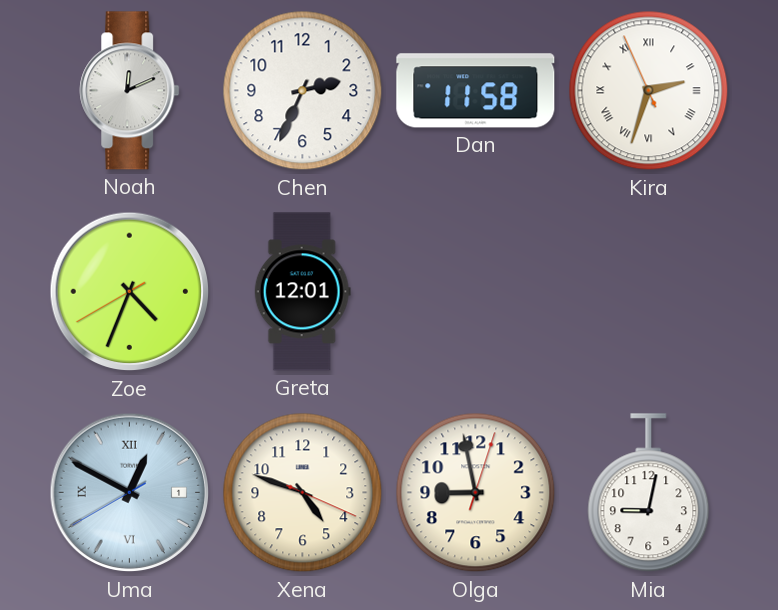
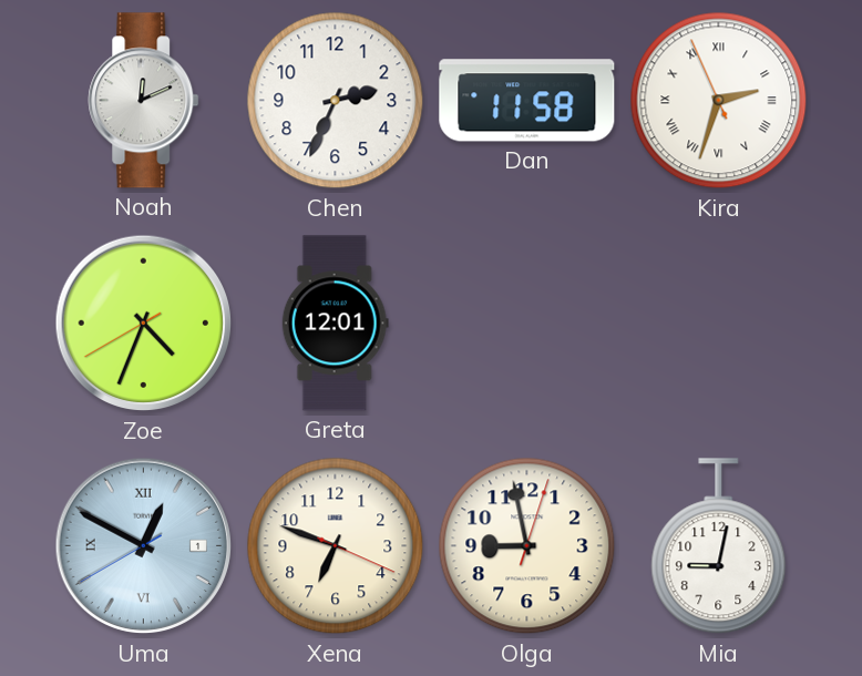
Xena: 4:48 -> 6:48
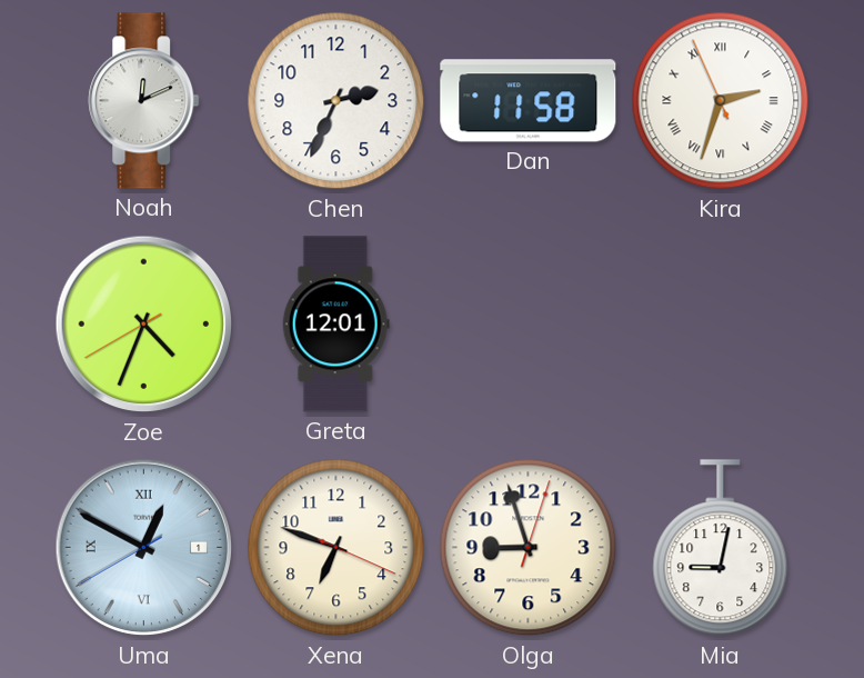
Olga: 8:58 -> 8:57
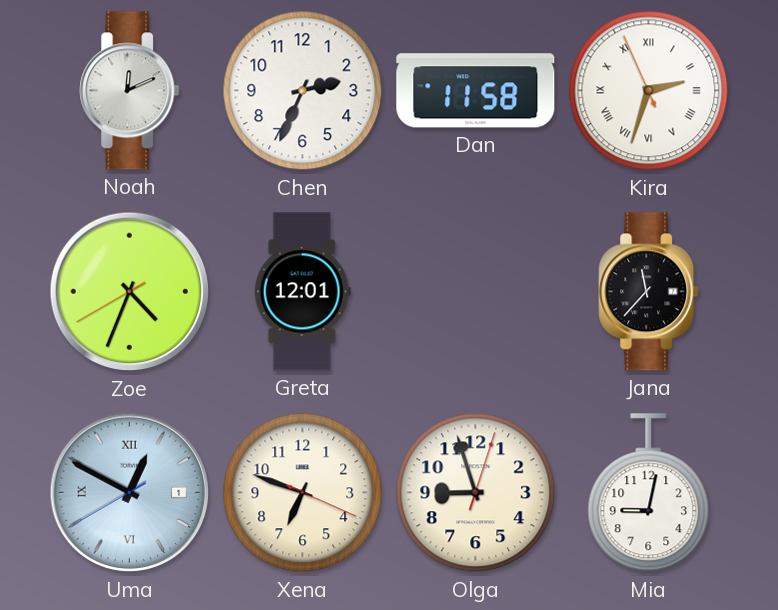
Jana: none -> 11:37
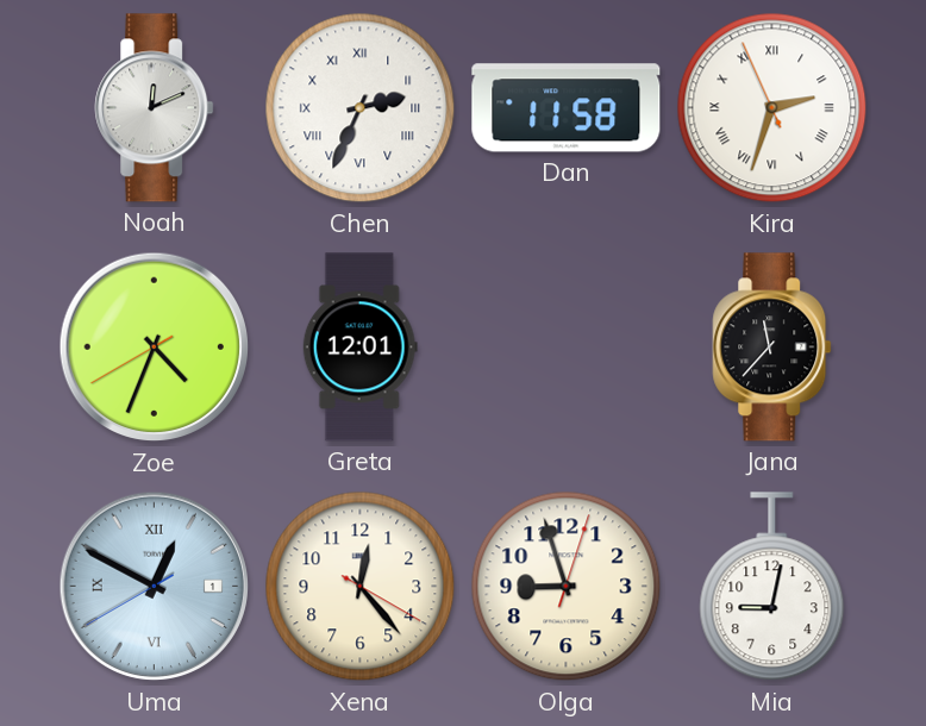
Chen numerals: Arabic -> Roman
Xena: 6:48 -> 12:23
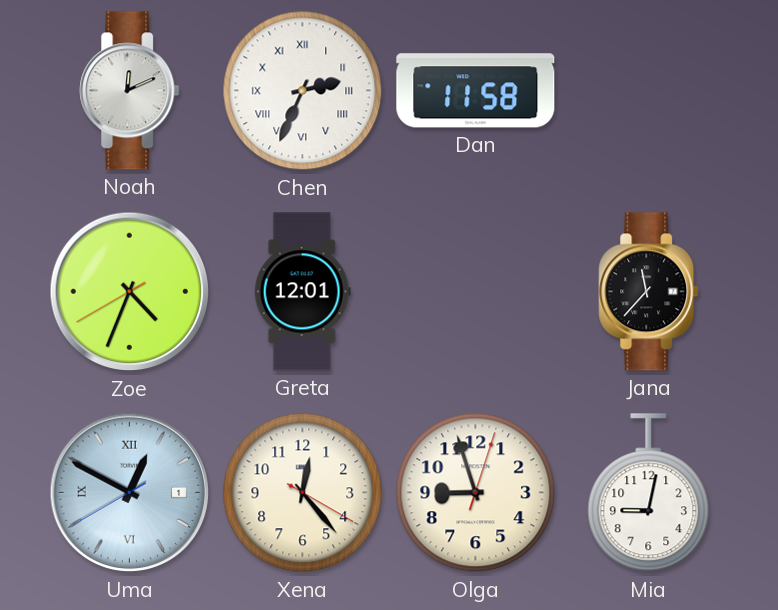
Kira: 2:32 -> none
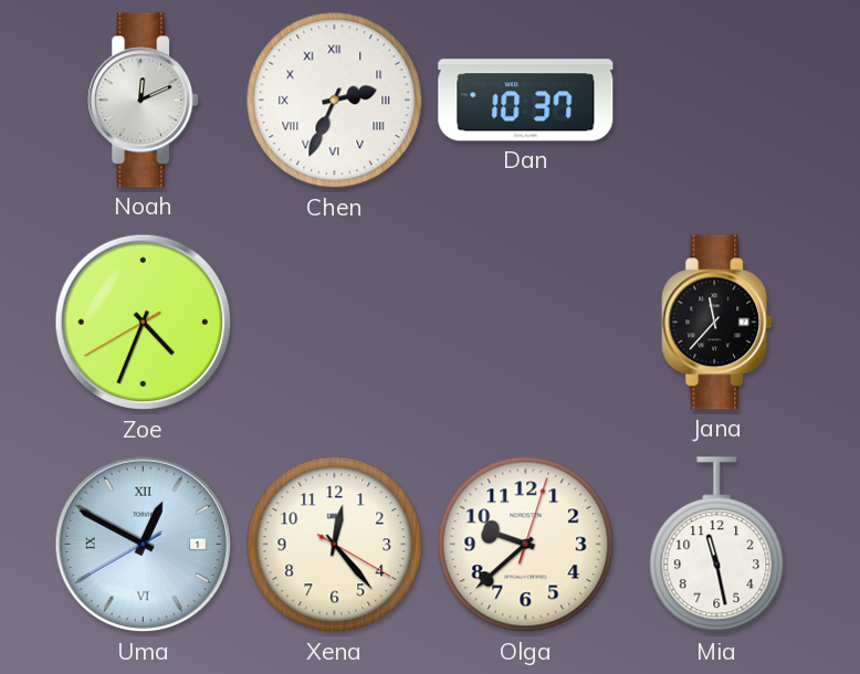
Dan: 11:58 -> 10:37
Greta: 12:01 -> none
Olga: 8:57 -> 9:38
Mia: 9:02 -> 11:28
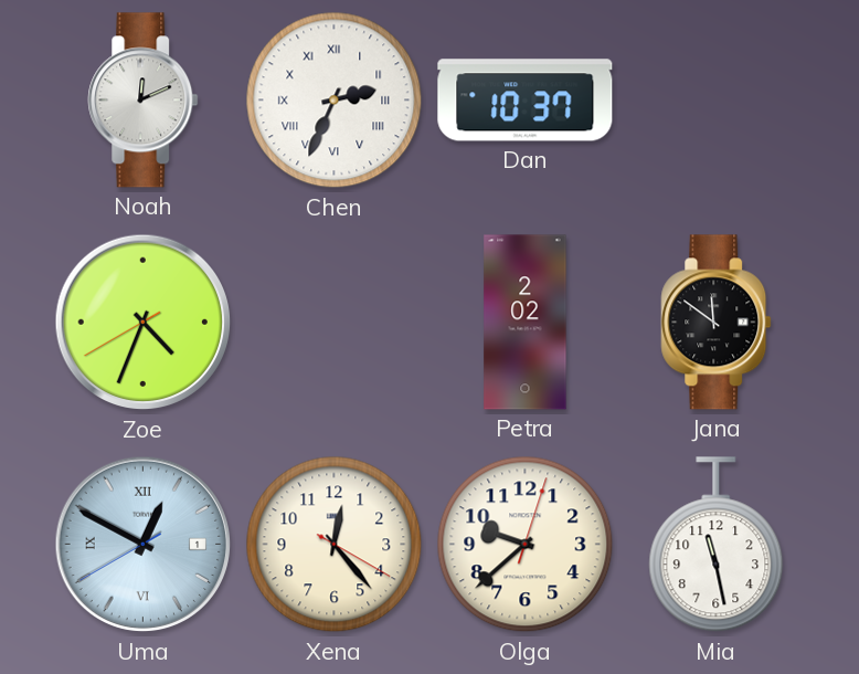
Petra: none -> 2:02
Jana: 11:37 -> 11:51
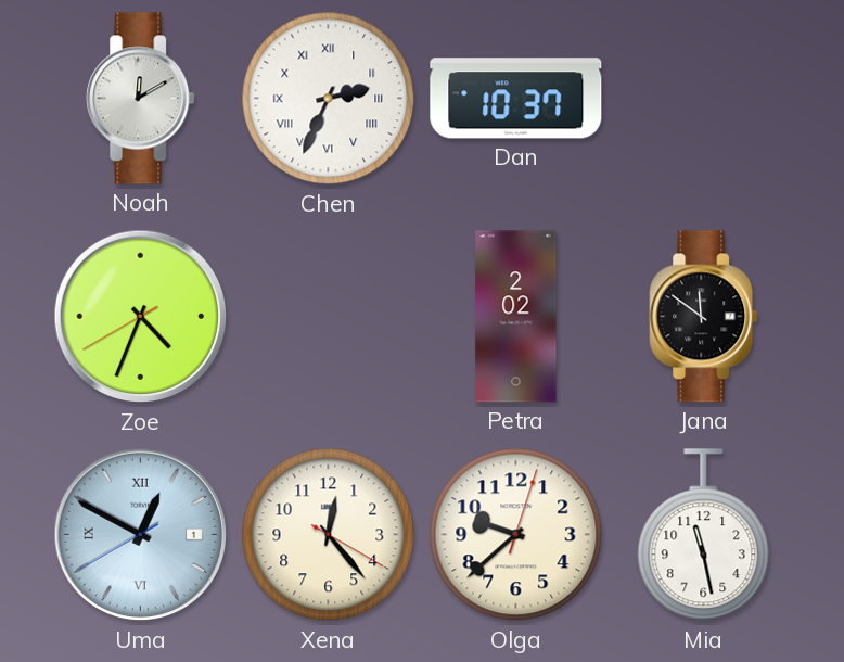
Noah: 12:11 -> 12:10
